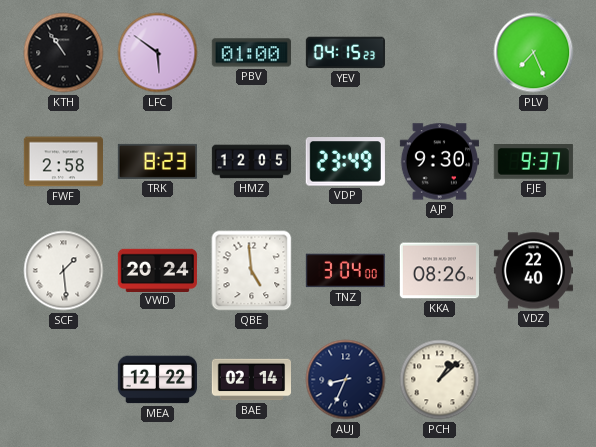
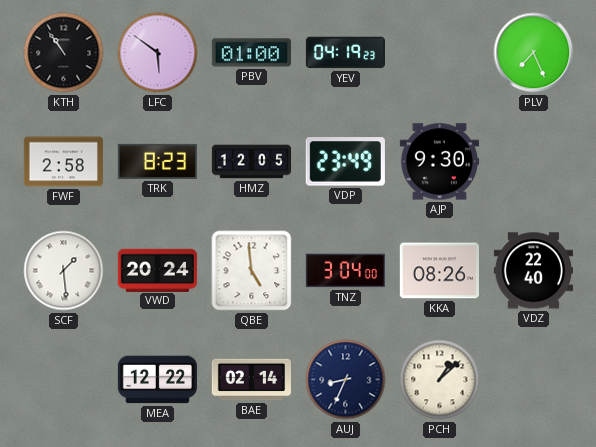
YEV: 04:15 -> 04:19
FJE: 9:37 -> none
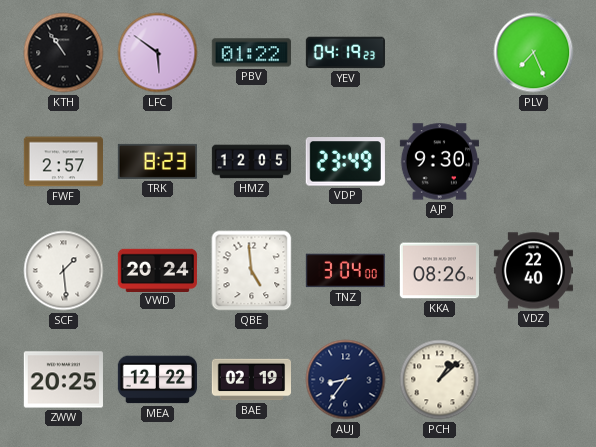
PBV: 01:00 -> 01:22
FWF: 2:58 -> 2:57
ZWW: none -> 20:25
BAE: 02:14 -> 02:19
AUJ: 8:34 -> 8:36
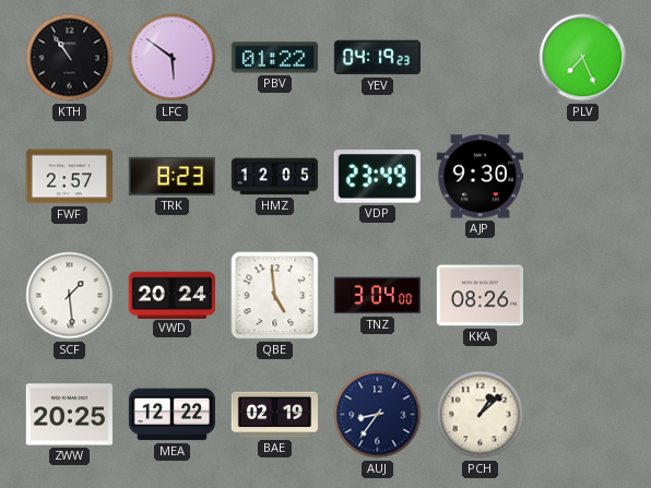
VDZ: 22:40 -> none
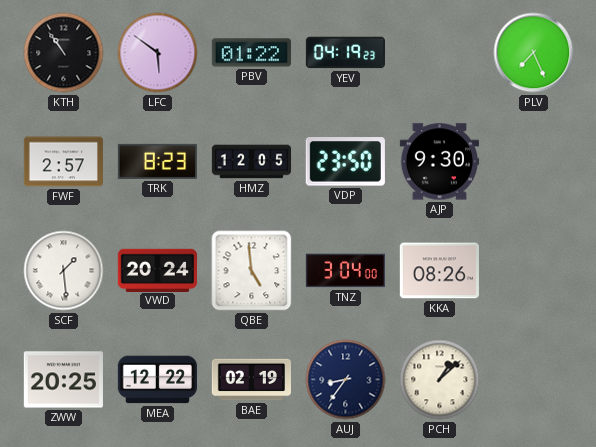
VDP: 23:49 -> 23:50
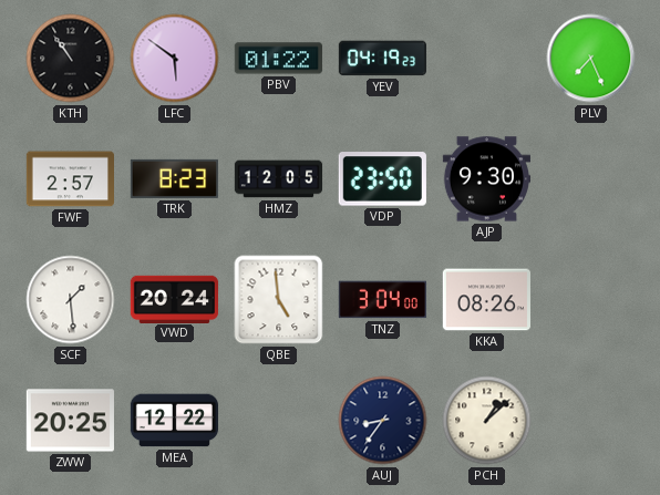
BAE: 02:19 -> none
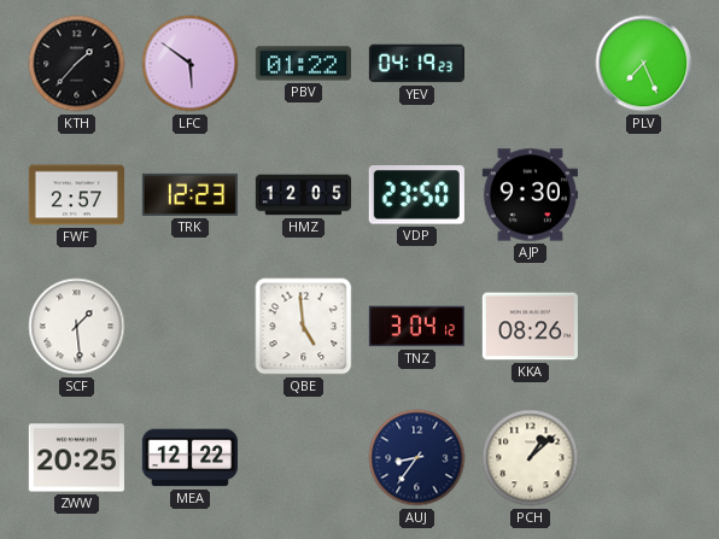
KTH: 10:54 -> 1:37
TRK: 8:23 -> 12:23
VWD: 20:24 -> none
TNZ: 3:04:00 -> 3:04:12
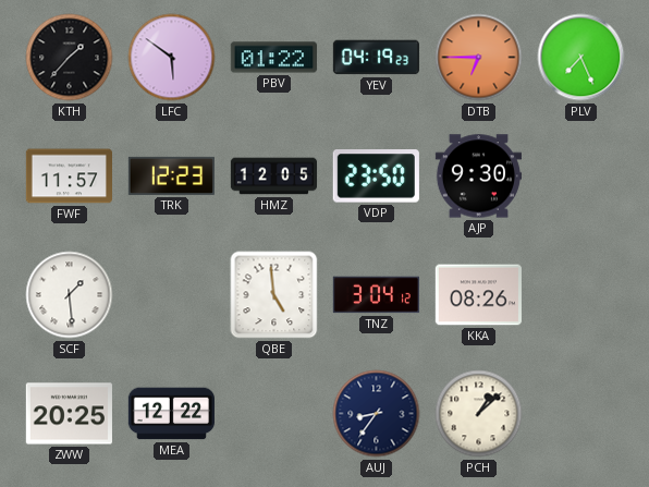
DTB: none -> 6:45
FWF: 2:57 -> 11:57
